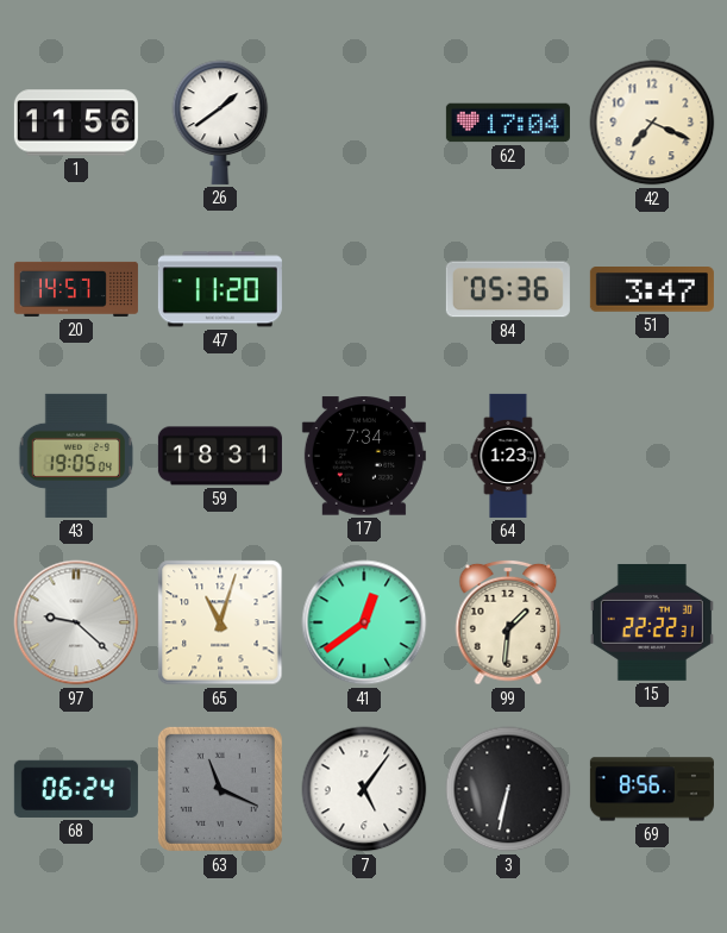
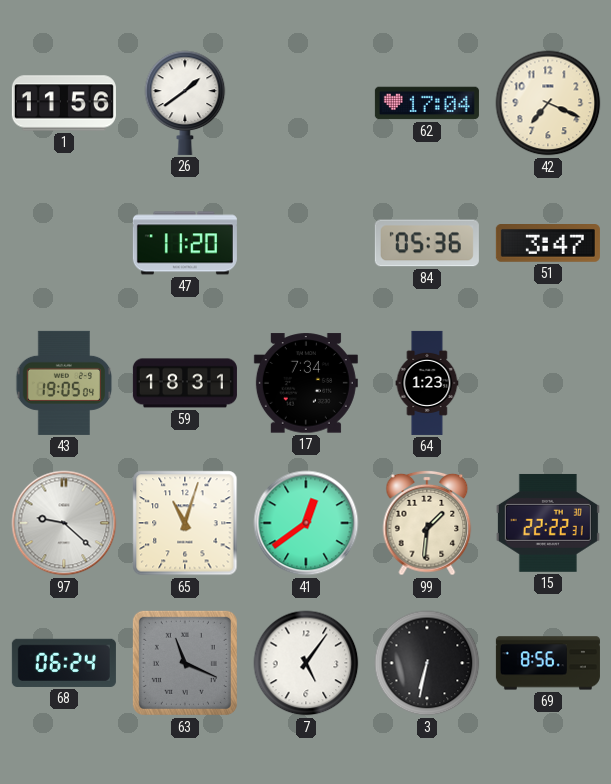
20: 14:57 -> none
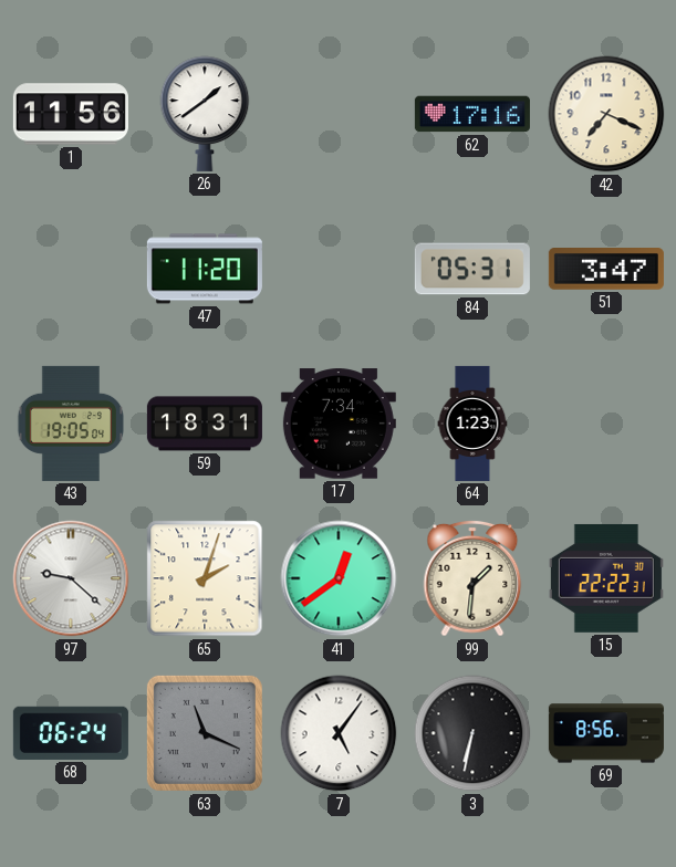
62: 17:04 -> 17:16
84: 05:36 -> 05:31
65: 11:03 -> 2:03
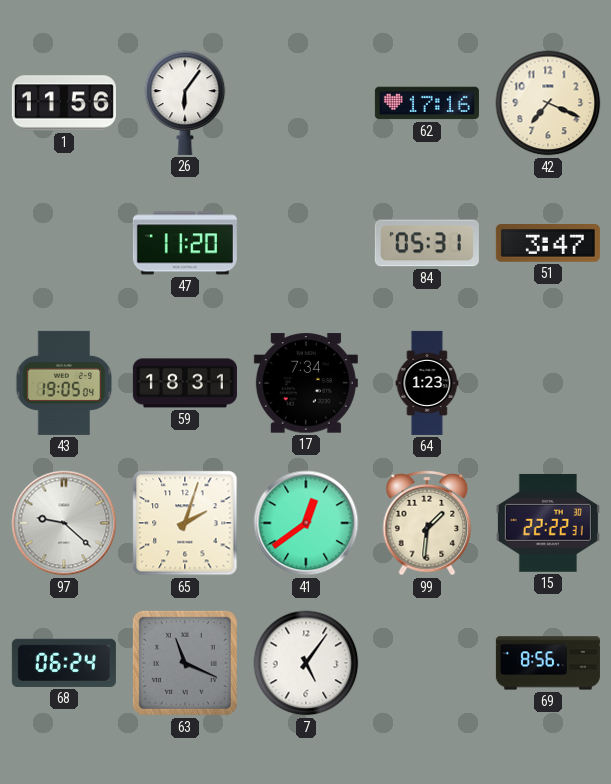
26: 1:39 -> 6:06
3: 6:32 -> none
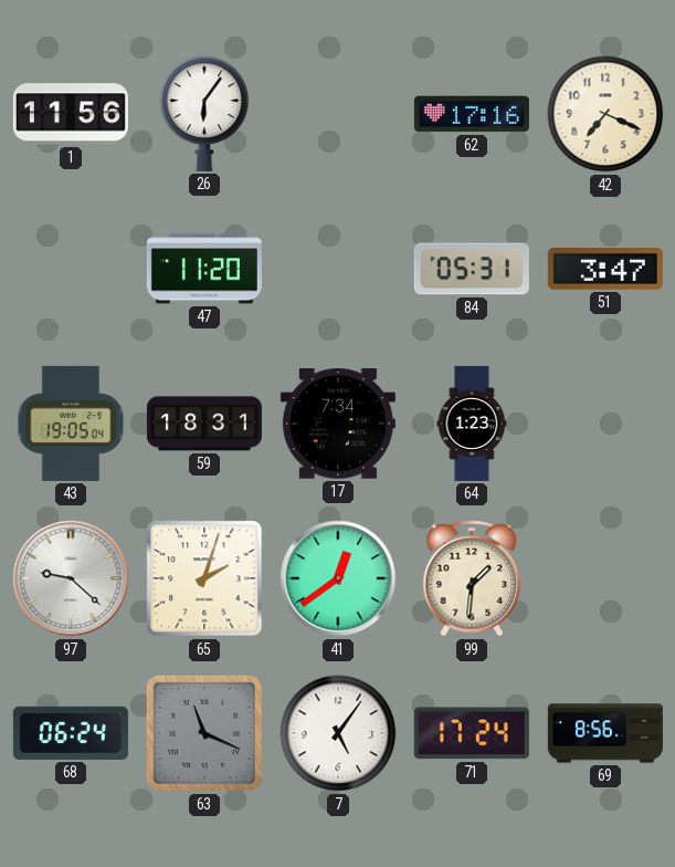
15: 22:22 -> none
71: none -> 17:24
